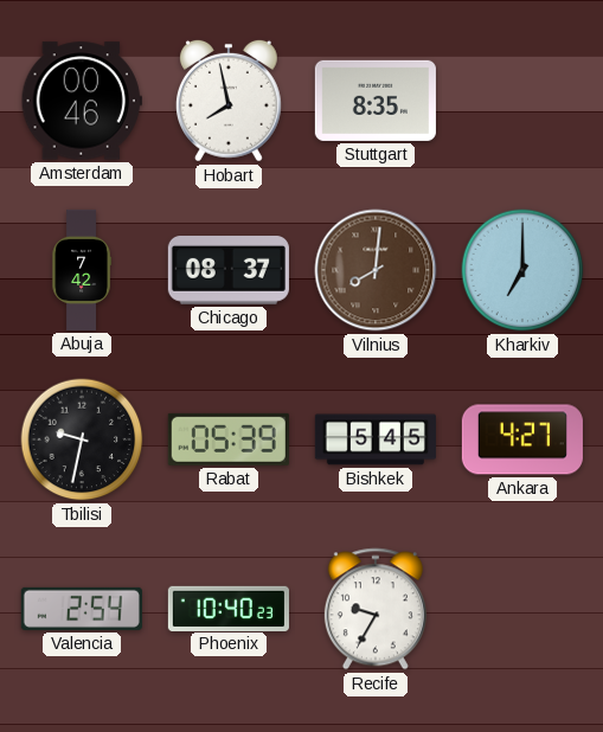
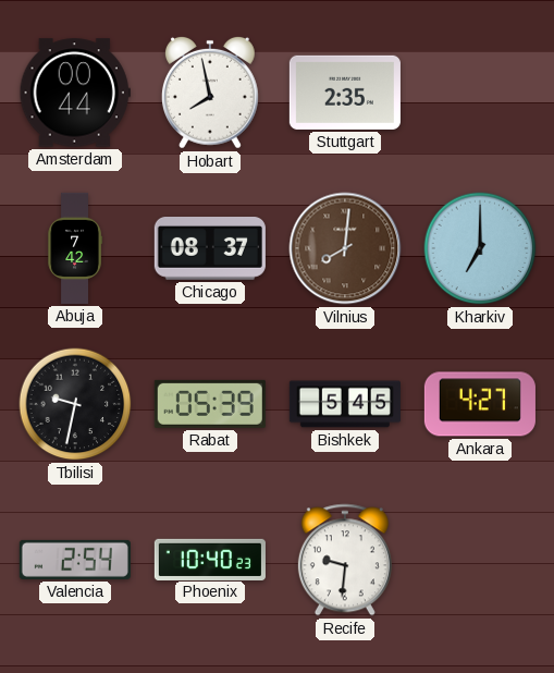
Amsterdam: 00:46 -> 00:44
Stuttgart: 8:35 -> 2:35
Recife: 9:35 -> 9:31
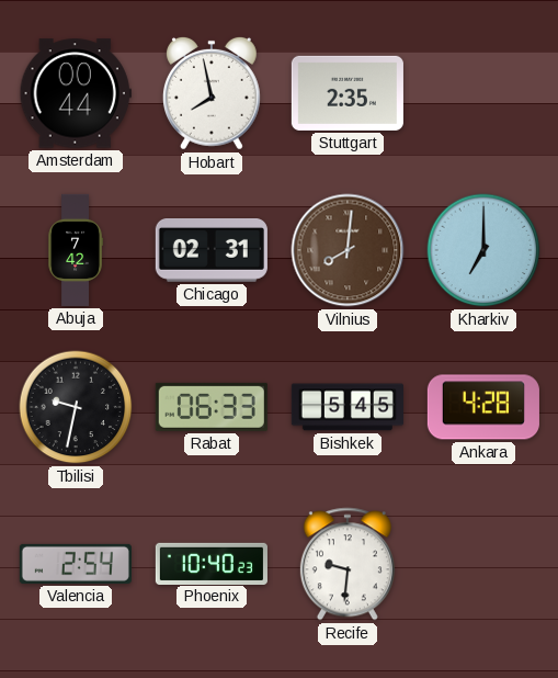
Chicago: 08:37 -> 02:31
Rabat: 05:39 -> 06:33
Ankara: 4:27 -> 4:28
